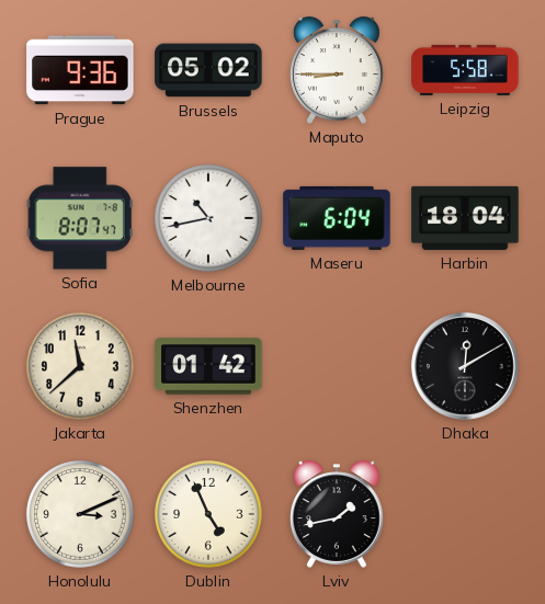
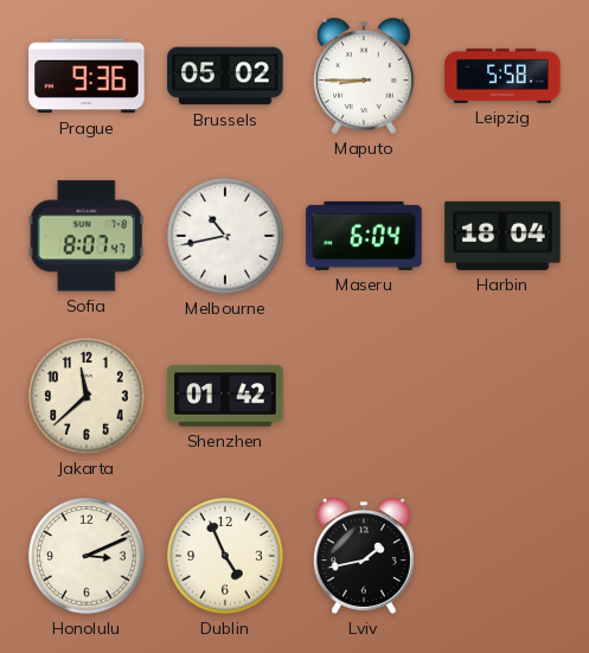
Dhaka: 12:10 -> none
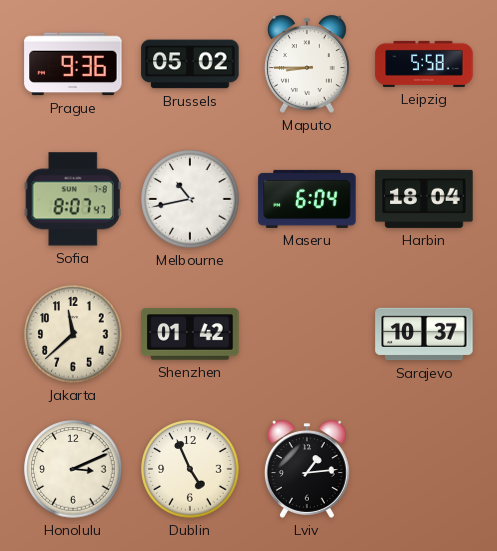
Sarajevo: none -> 10:37
Lviv: 1:43 -> 1:14
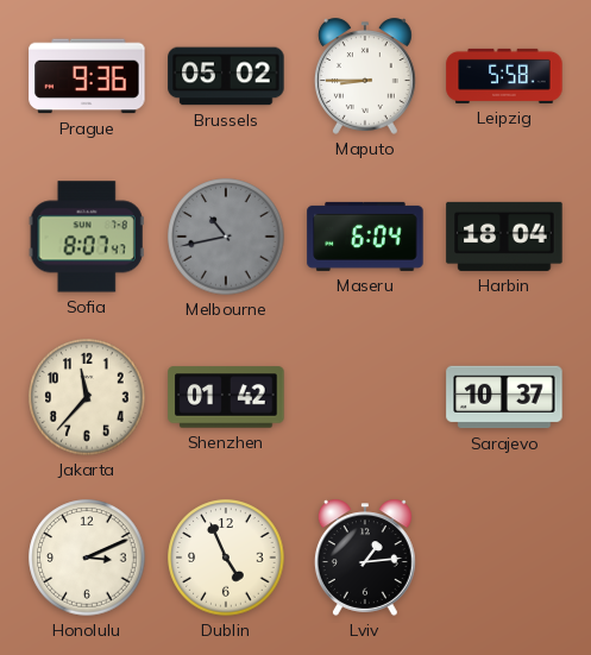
Melbourne dial: white -> grey
Jakarta: 11:38 -> 11:37
